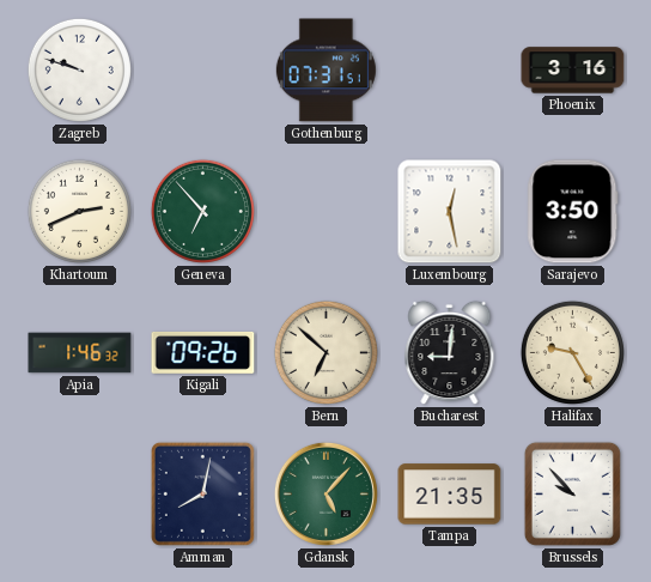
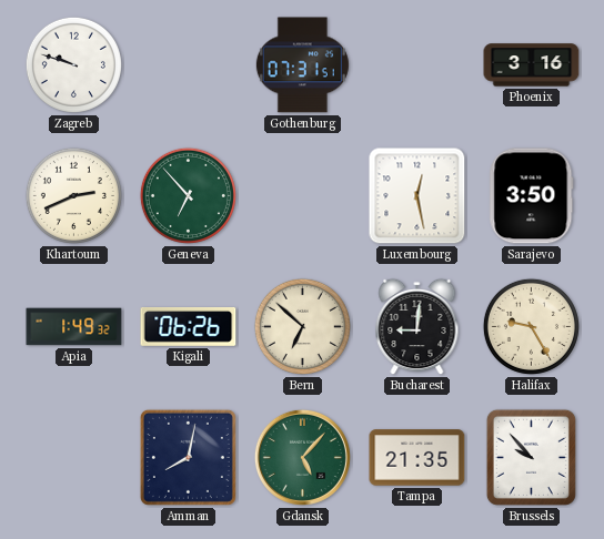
Apia: 1:46 -> 1:49
Kigali: 09:26 -> 06:26
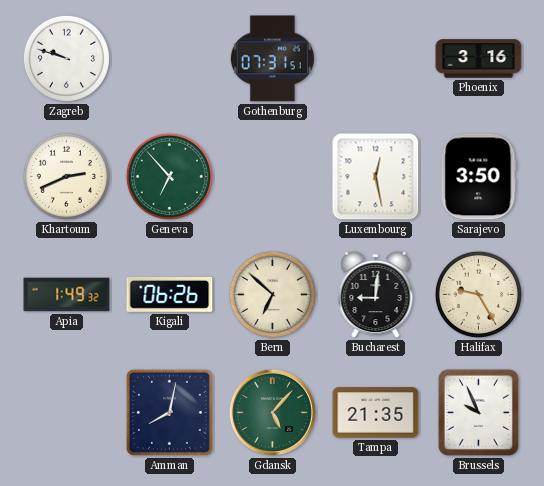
Brussels: 9:53 -> 9:56
